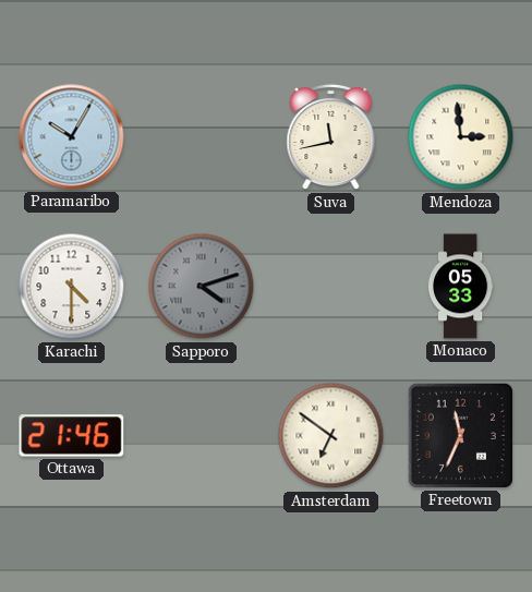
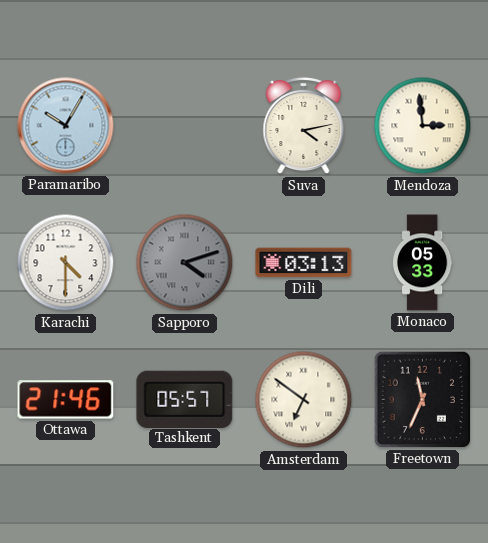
Suva: 11:43 -> 4:13
Dili: none -> 03:13
Tashkent: none -> 05:57
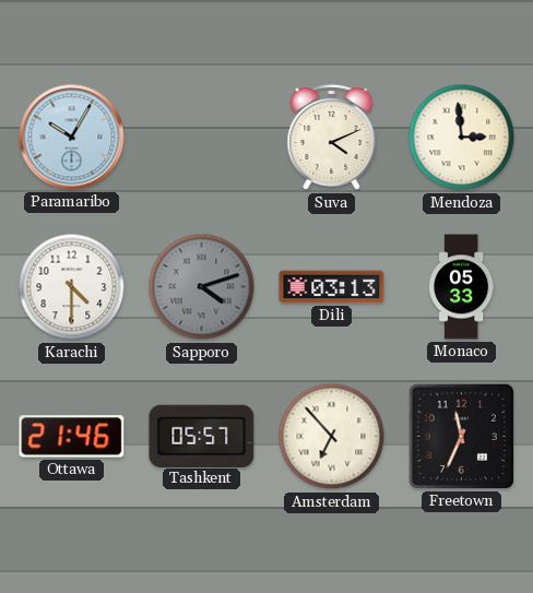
Suva: 4:13 -> 4:11
Amsterdam: 6:51 -> 6:53
